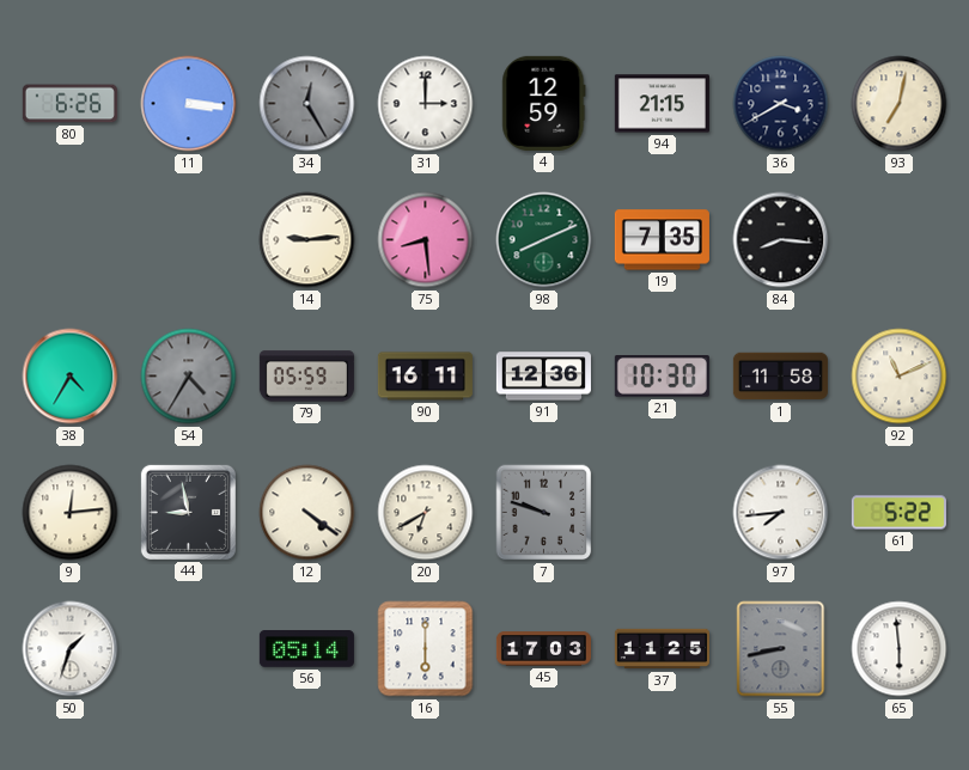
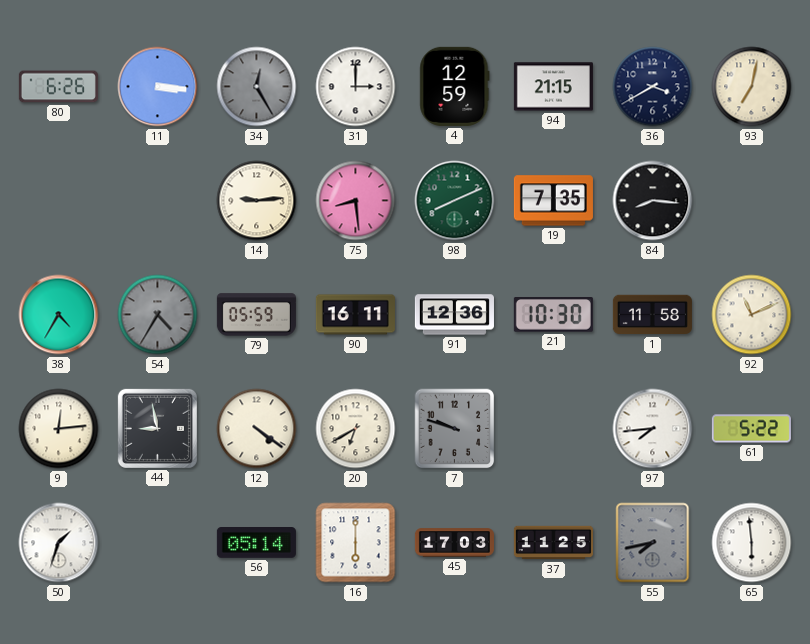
55: 8:43 -> 7:43
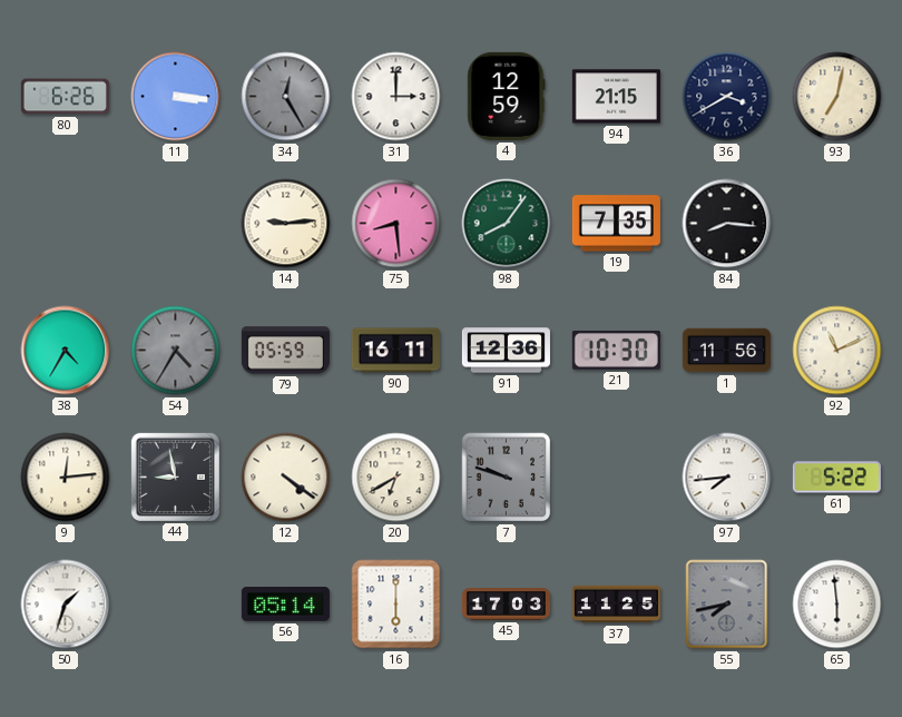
98: 8:11 -> 8:06
1: 11:58 -> 11:56
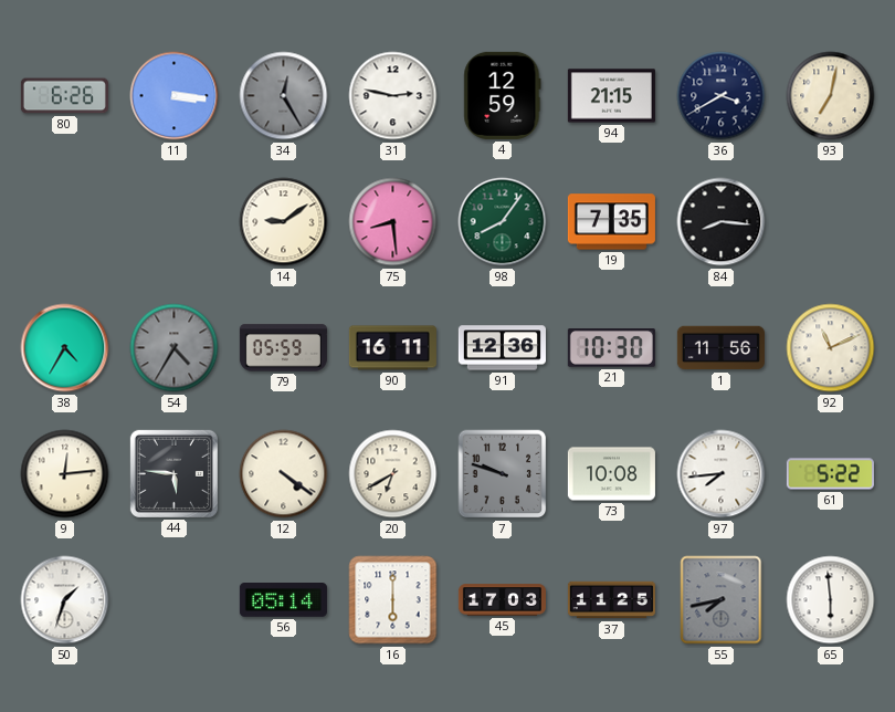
31: 3:00 -> 2:47
14: 9:14 -> 9:09
44: 8:58 -> 5:46
73: none -> 10:08
